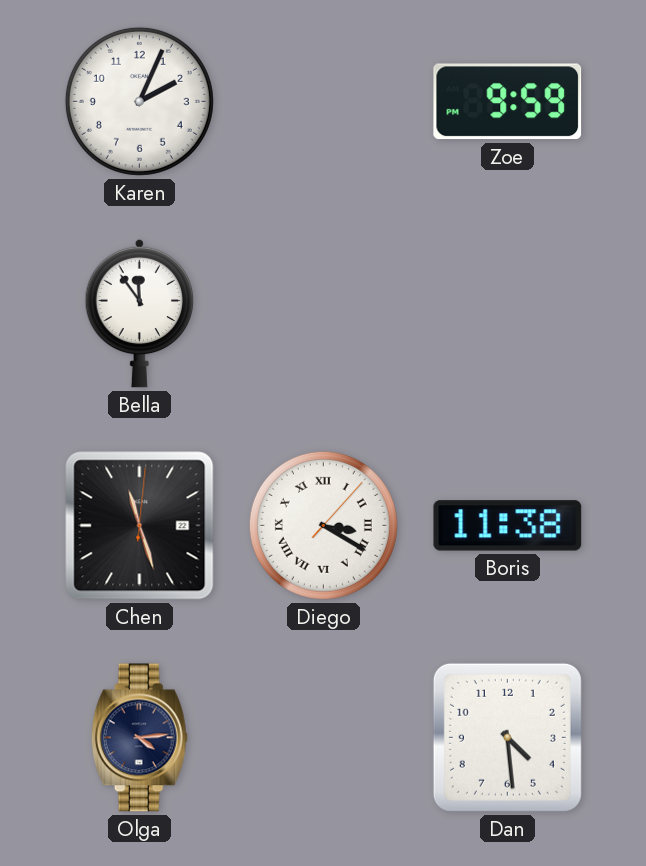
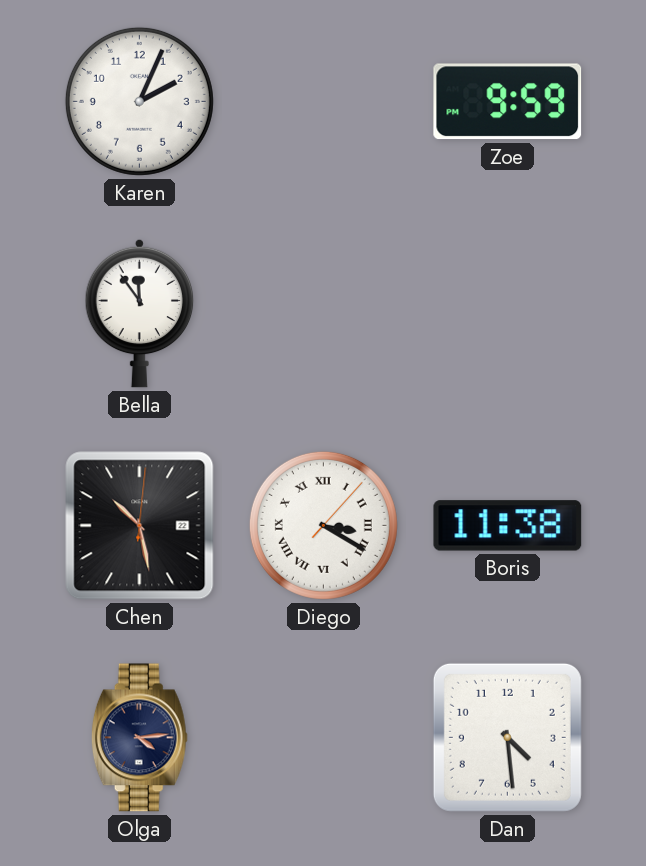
Chen: 11:27 -> 10:28
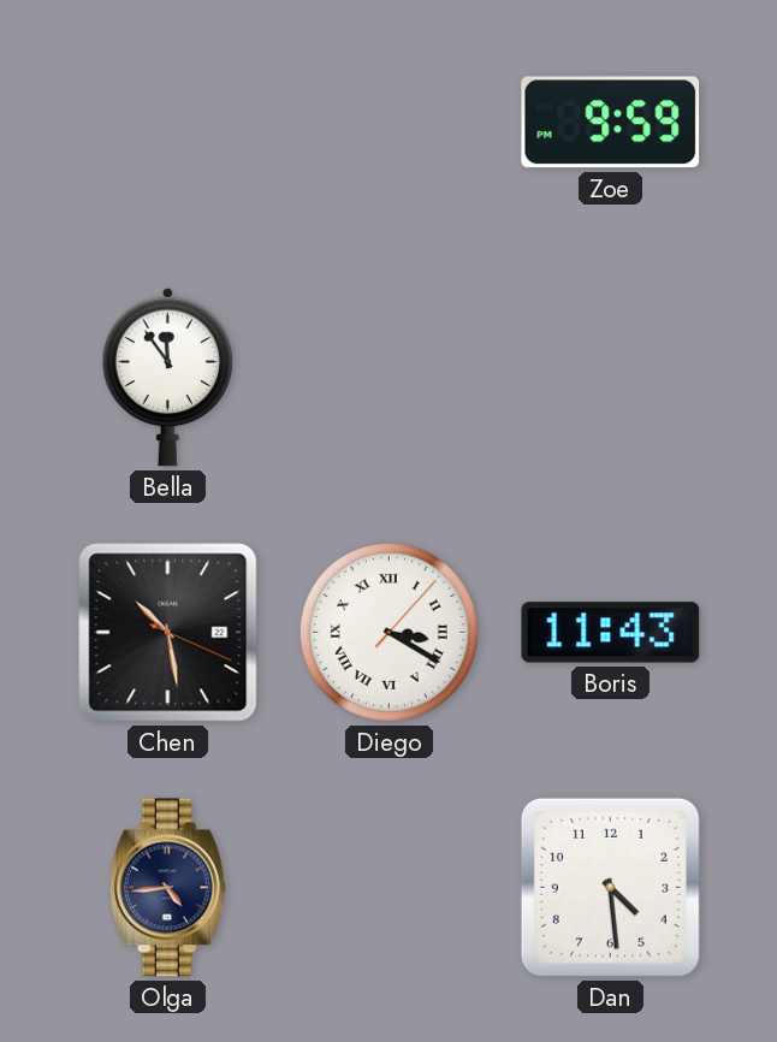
Karen: 2:04 -> none
Chen: 10:28:01 -> 10:28:19
Boris: 11:38 -> 11:43
Olga: 4:14 -> 4:44
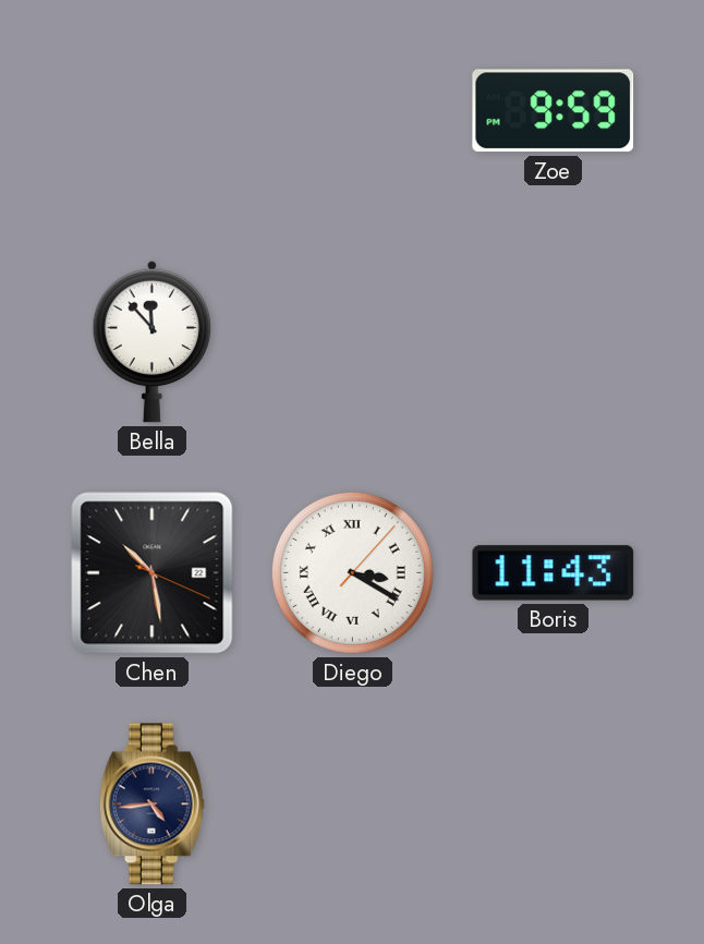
Bella: 11:54 -> 11:53
Dan: 4:29 -> none
